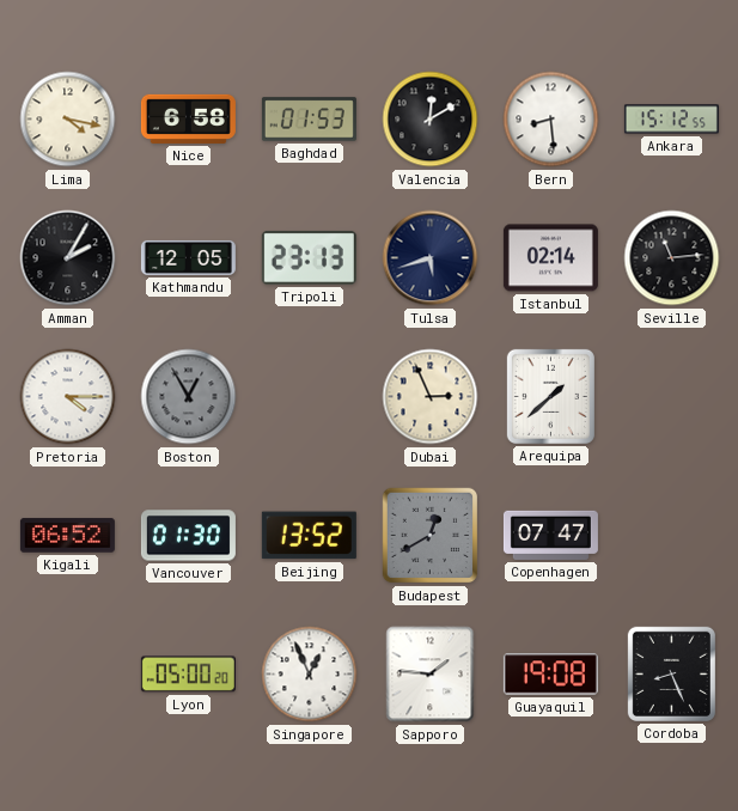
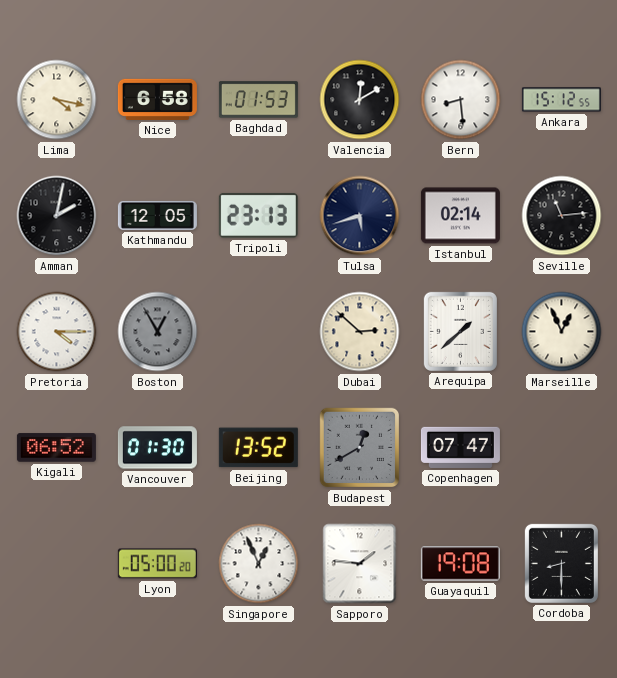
Amman: 2:05 -> 2:02
Dubai: 2:56 -> 2:52
Marseille: none -> 12:56
Cordoba: 8:26 -> 8:30
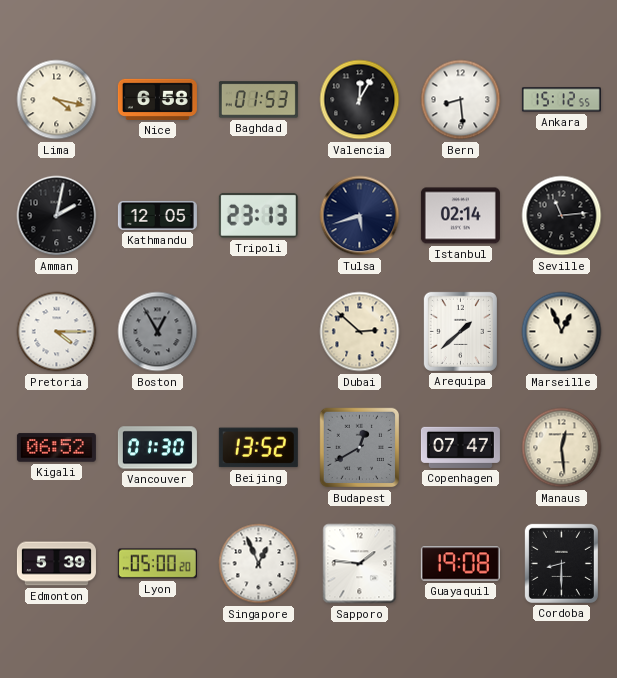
Valencia: 12:10 -> 12:05
Manaus: none -> 12:29
Edmonton: none -> 5:39
